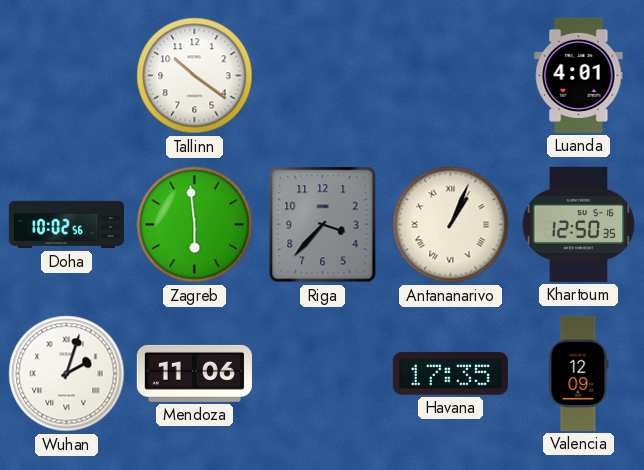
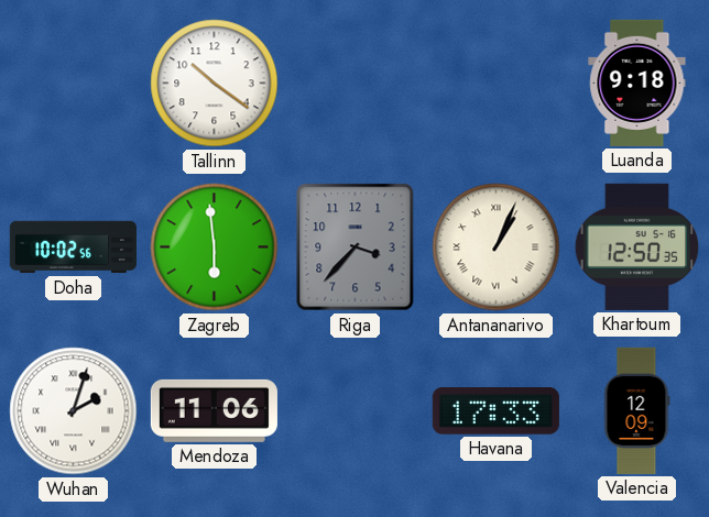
Luanda: 4:01 -> 9:18
Havana: 17:35 -> 17:33
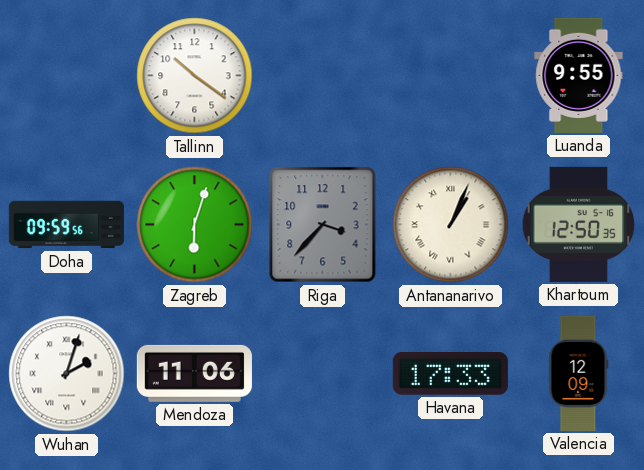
Luanda: 9:18 -> 9:55
Doha: 10:02 -> 09:59
Zagreb: 5:59 -> 6:03
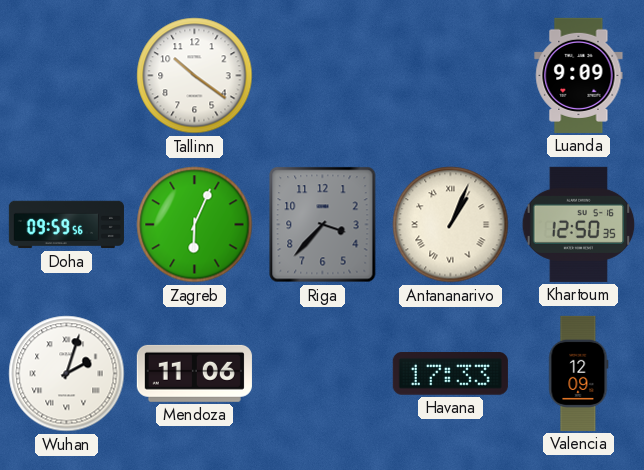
Luanda: 9:55 -> 9:09
Zagreb: 6:03 -> 6:04
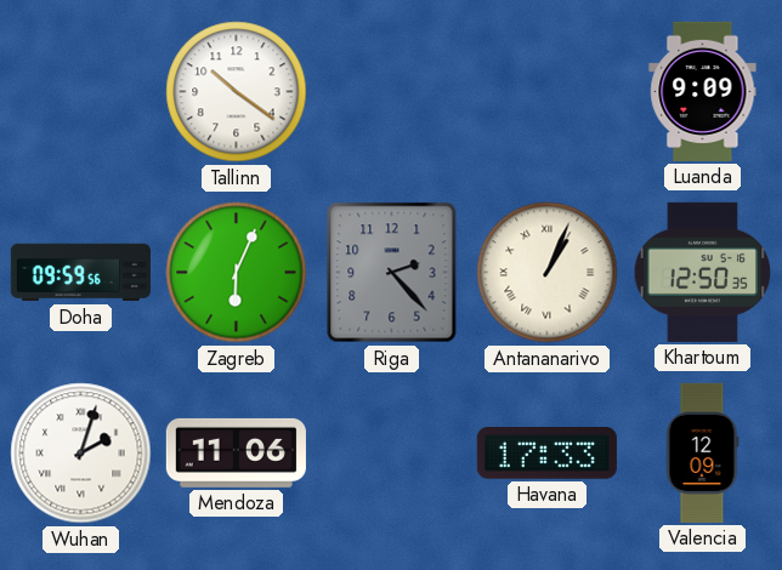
Riga: 3:37 -> 2:23
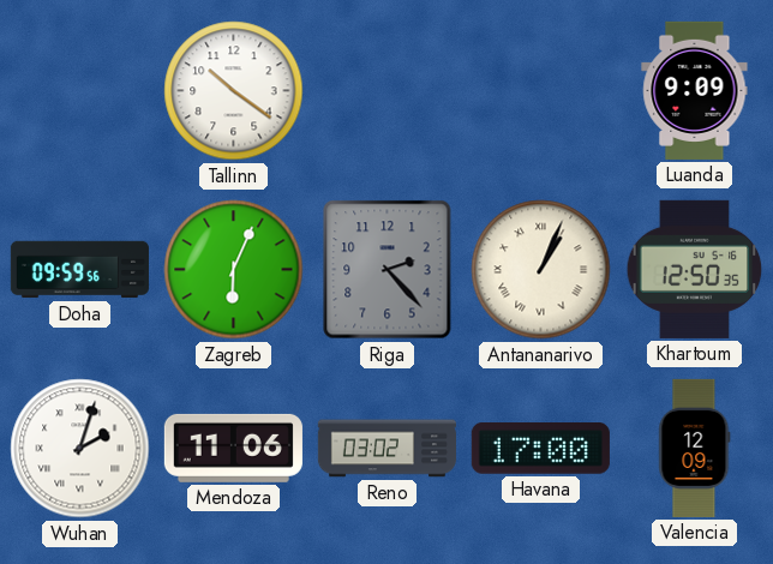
Reno: none -> 03:02
Havana: 17:33 -> 17:00
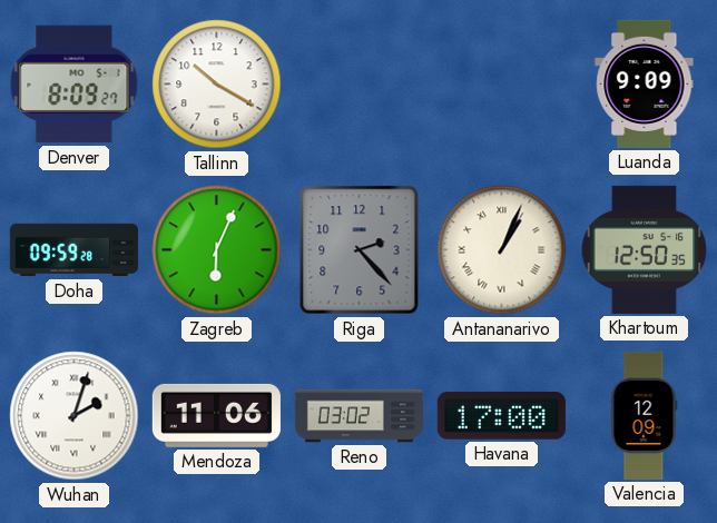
Denver: none -> 8:09
Tallinn: 10:21 -> 10:20
Doha: 09:59:56 -> 09:59:28
